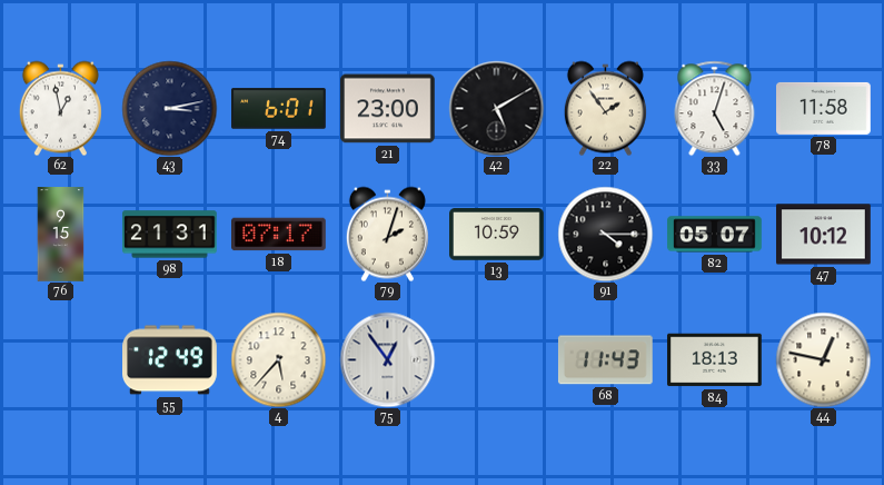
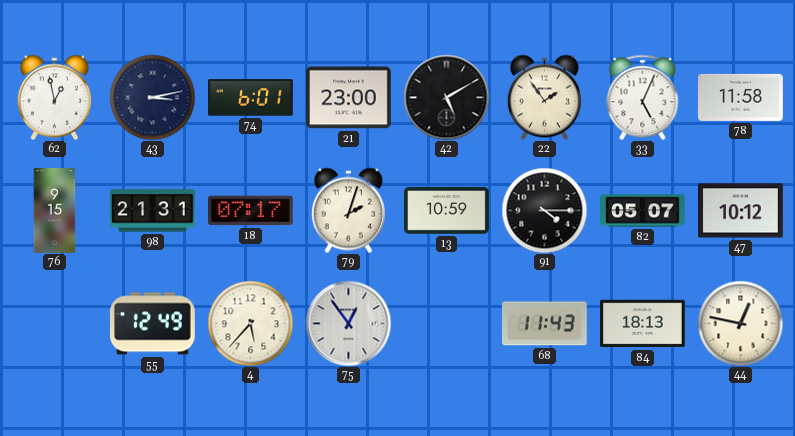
33: 5:03 -> 5:04
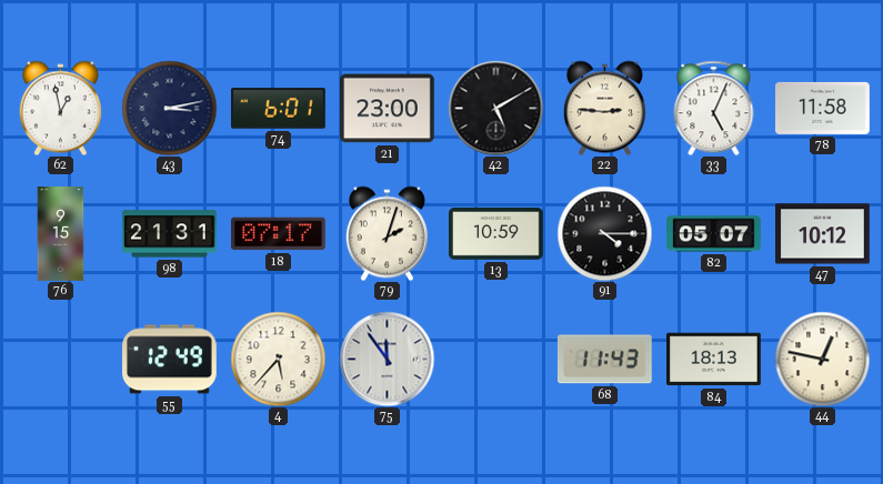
22: 1:54 -> 2:46
75: 12:54 -> 11:54
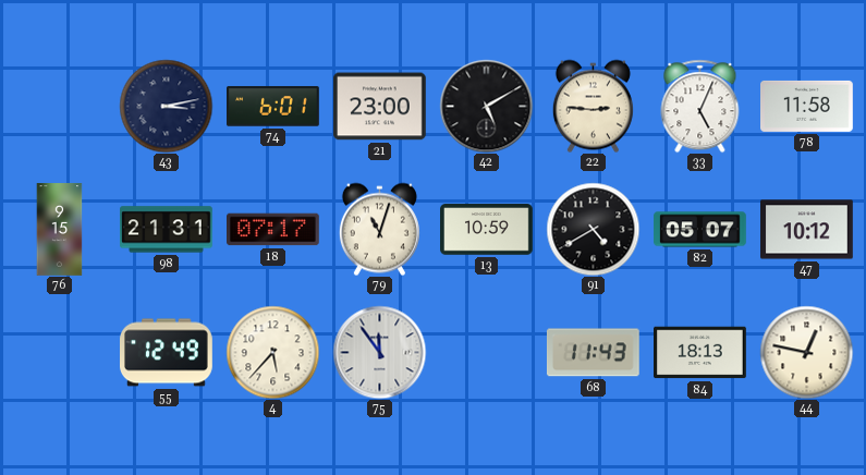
62: 12:58 -> none
79: 2:03 -> 11:03
91: 4:15 -> 4:40
